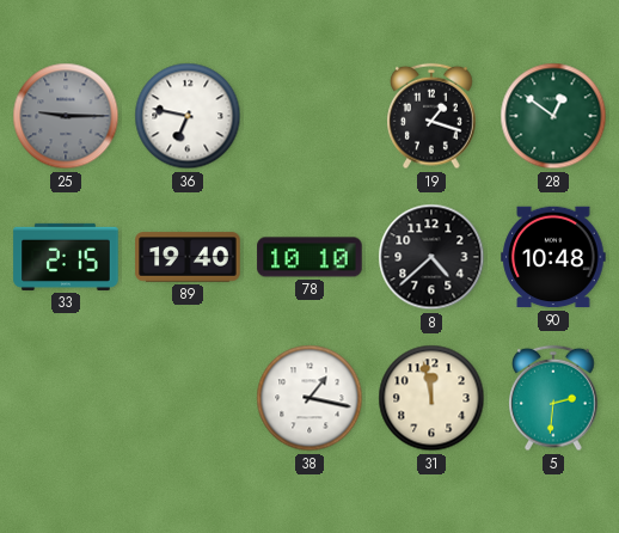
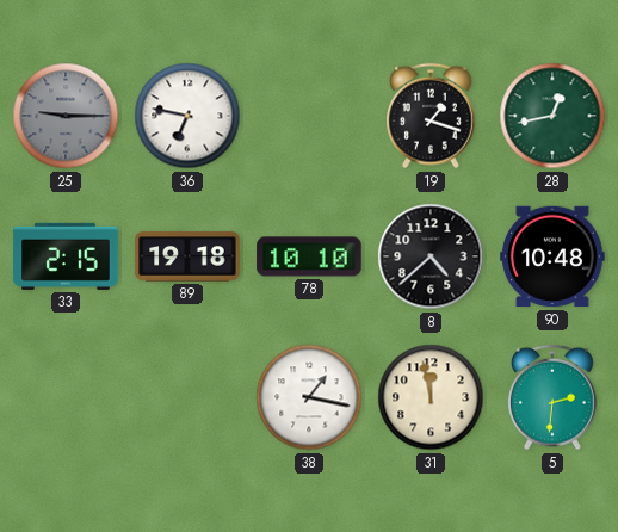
28: 12:51 -> 12:43
89: 19:40 -> 19:18
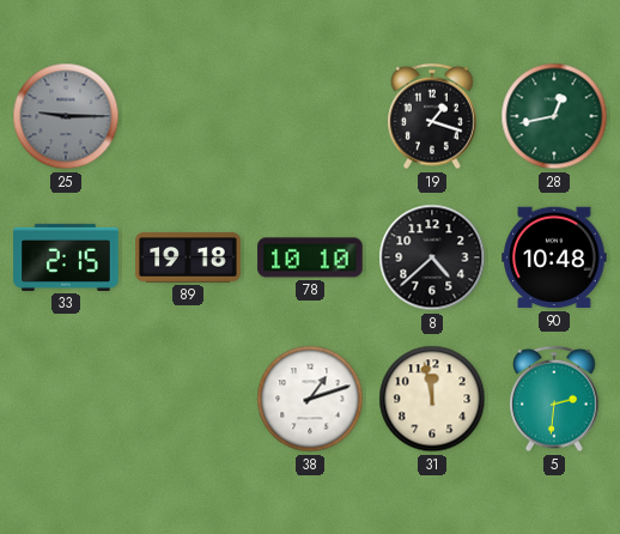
36: 6:47 -> none
38: 1:17 -> 1:12
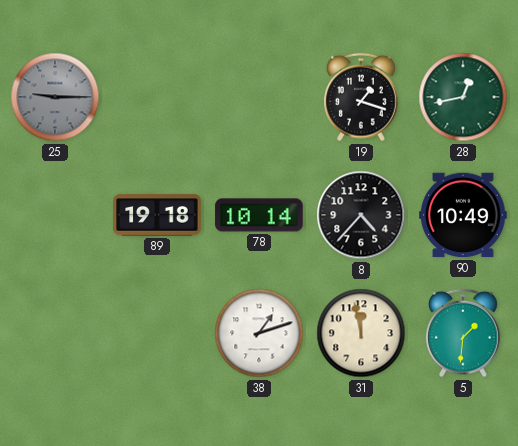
33: 2:15 -> none
78: 10:10 -> 10:14
8: 4:38 -> 4:37
90: 10:48 -> 10:49
5: 2:31 -> 1:31
